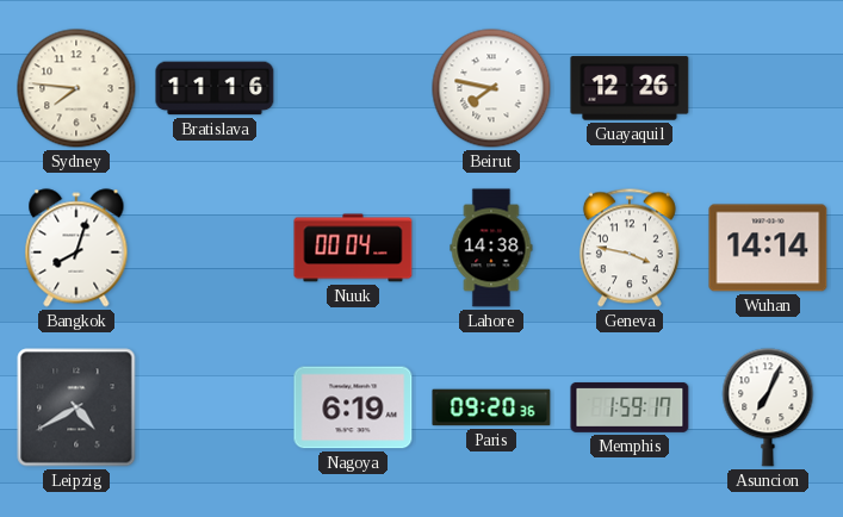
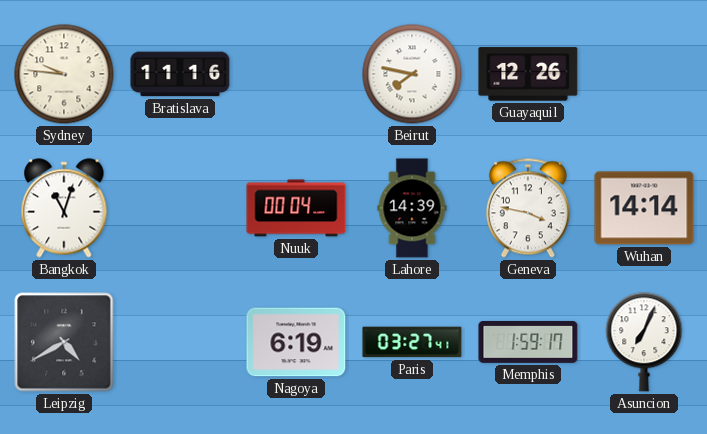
Sydney: 7:46 -> 9:46
Bangkok: 8:03 -> 11:03
Lahore: 14:38 -> 14:39
Paris: 09:20 -> 03:27
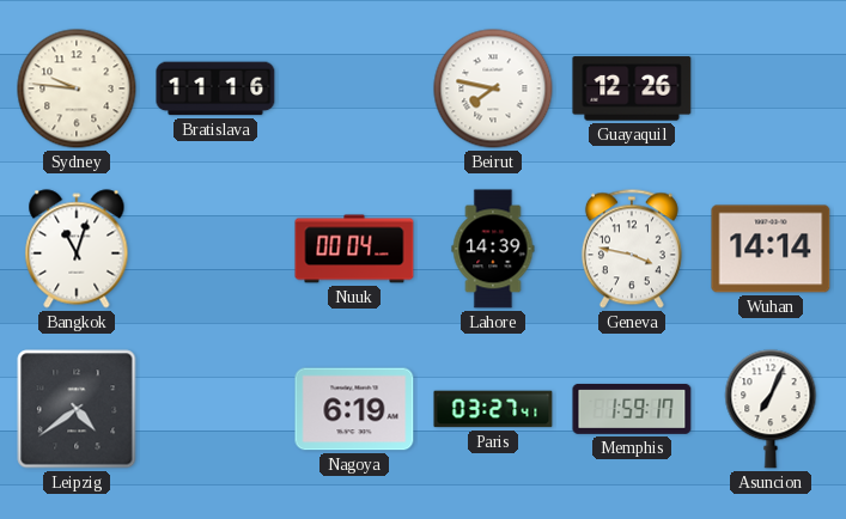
Leipzig: 4:40 -> 4:39
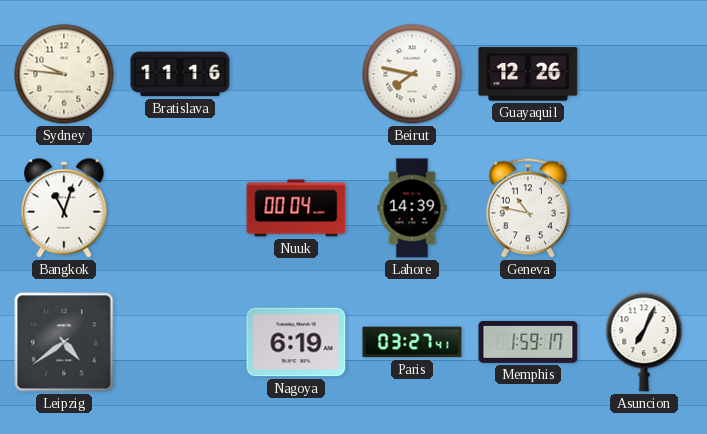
Geneva: 3:47 -> 10:47
Wuhan: 14:14 -> none
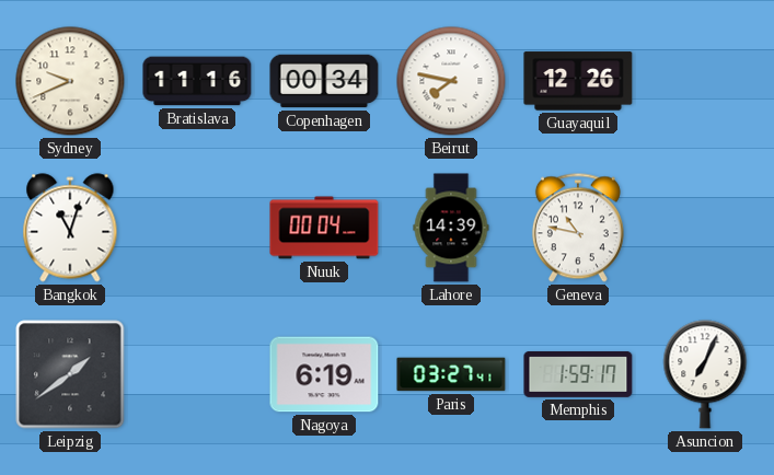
Sydney: 9:46 -> 9:41
Copenhagen: none -> 00:34
Leipzig: 4:39 -> 1:39
